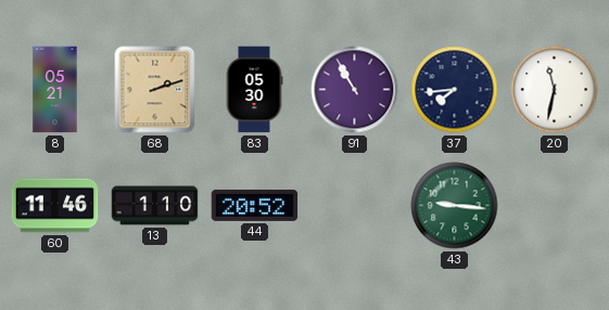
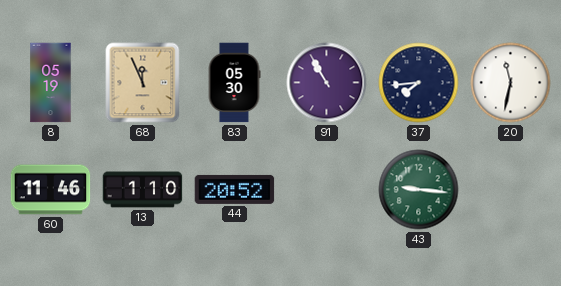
8: 05:21 -> 05:19
68: 2:12 -> 11:56
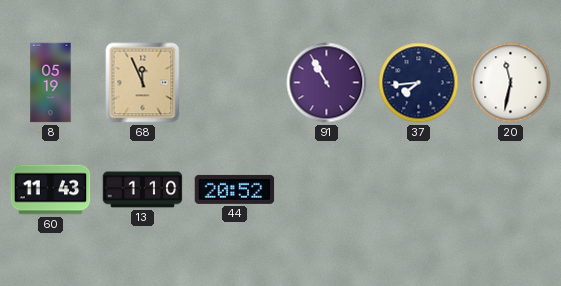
83: 05:30 -> none
60: 11:46 -> 11:43
43: 9:16 -> none
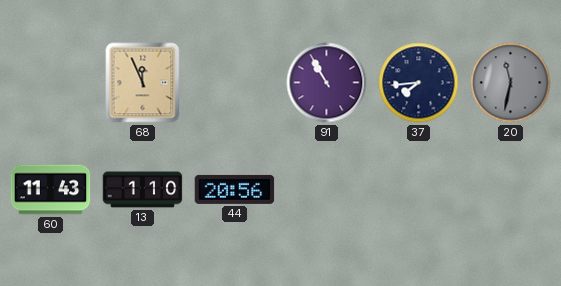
8: 05:19 -> none
20 dial: white -> grey
44: 20:52 -> 20:56
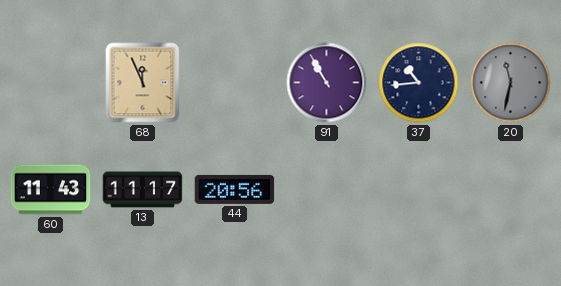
37: 7:44 -> 10:44
13: 1:10 -> 11:17
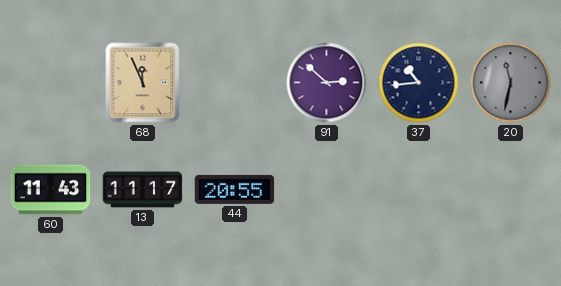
91: 10:55 -> 2:52
44: 20:56 -> 20:55
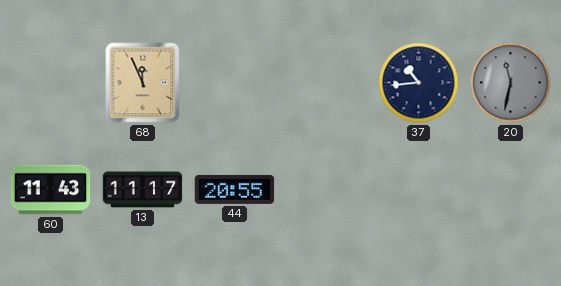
91: 2:52 -> none
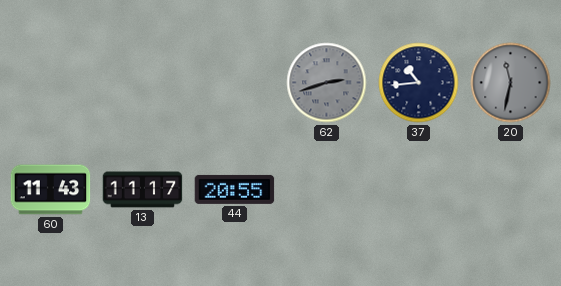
68: 11:56 -> none
62: none -> 2:42
